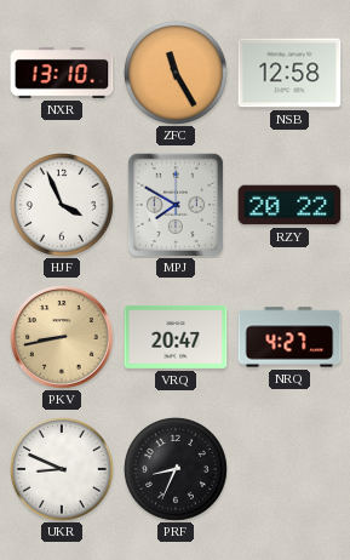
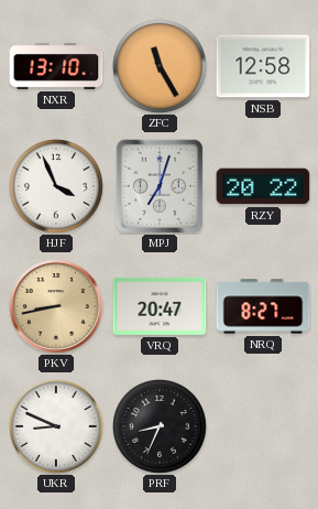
MPJ: 7:50 -> 7:03
NRQ: 4:27 -> 8:27
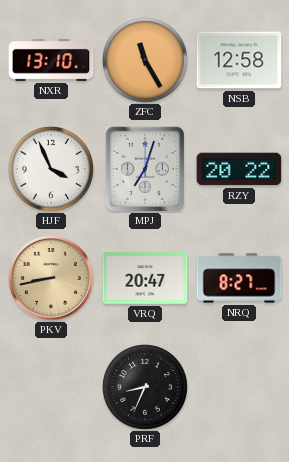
UKR: 8:49 -> none
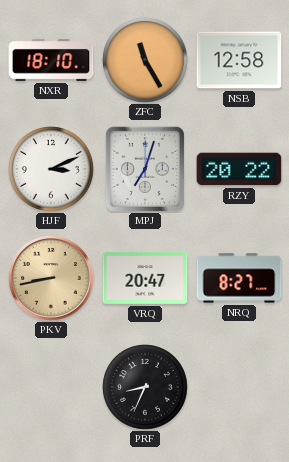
NXR: 13:10 -> 18:10
HJF: 3:56 -> 3:11
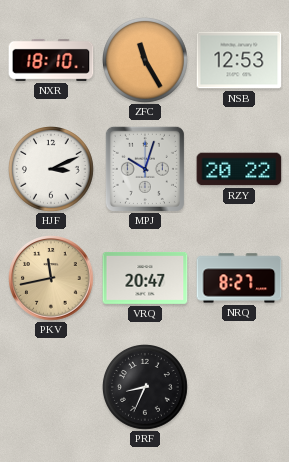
NSB: 12:58 -> 12:53
MPJ: 7:03 -> 10:03
PKV: 8:43 -> 11:43
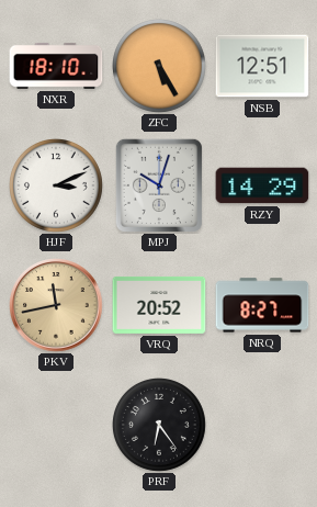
ZFC: 11:25 -> 5:25
NSB: 12:53 -> 12:51
RZY: 20:22 -> 14:29
VRQ: 20:47 -> 20:52
PRF: 8:34 -> 6:24
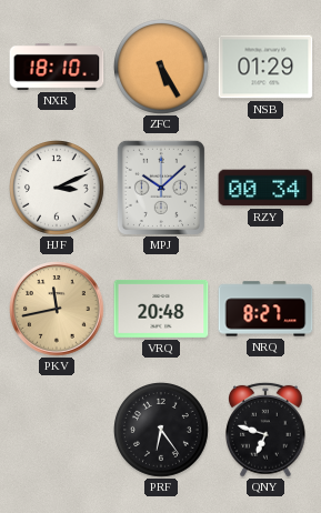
NSB: 12:51 -> 01:29
MPJ: 10:03 -> 10:08
RZY: 14:29 -> 00:34
VRQ: 20:52 -> 20:48
QNY: none -> 6:48
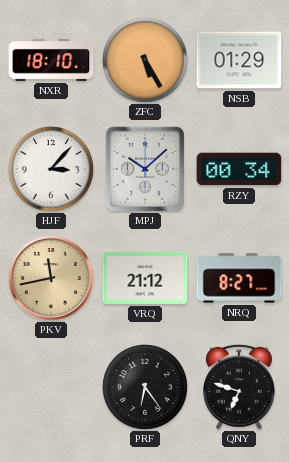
HJF: 3:11 -> 3:07
VRQ: 20:48 -> 21:12
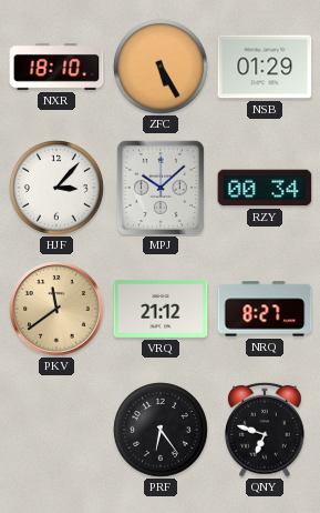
PKV: 11:43 -> 11:39
